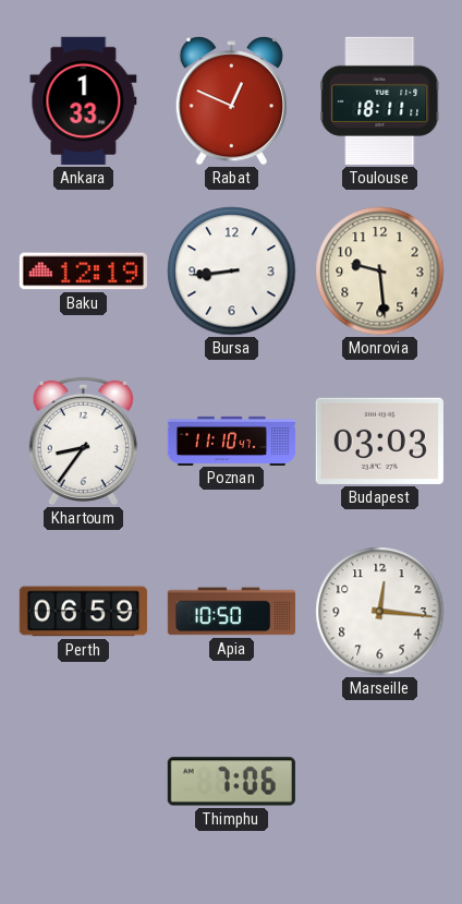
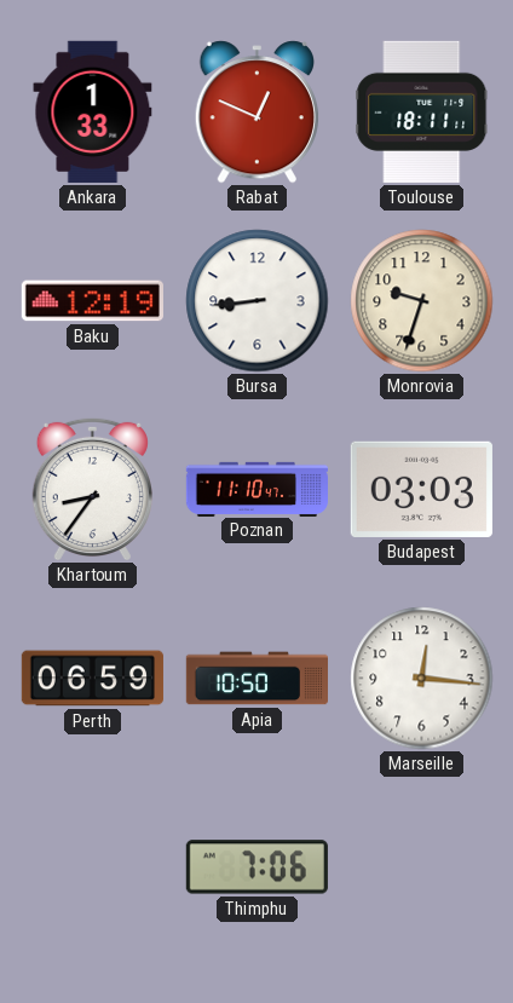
Monrovia: 9:29 -> 9:33
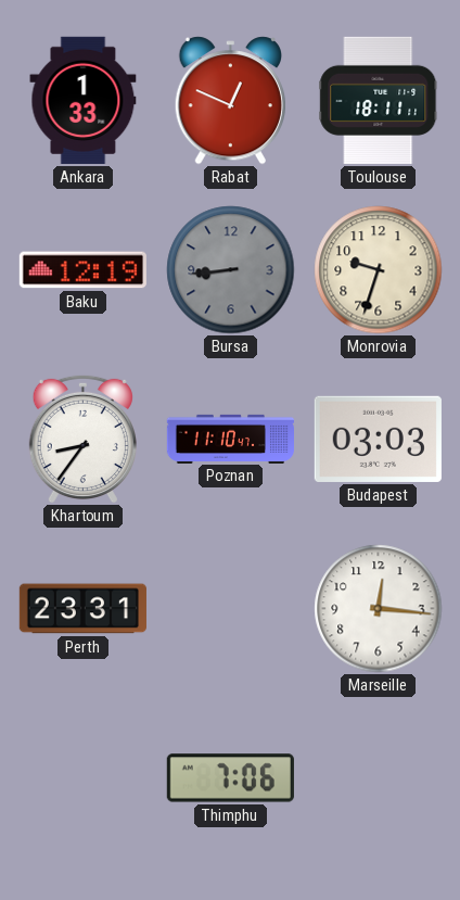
Bursa dial: white -> grey
Perth: 06:59 -> 23:31
Apia: 10:50 -> none
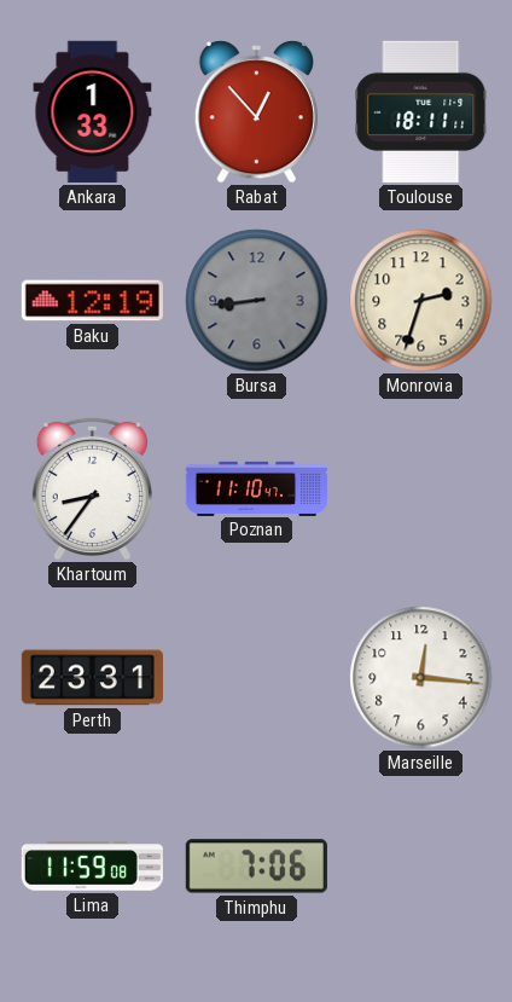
Rabat: 12:49 -> 12:53
Monrovia: 9:33 -> 2:33
Budapest: 03:03 -> none
Lima: none -> 11:59
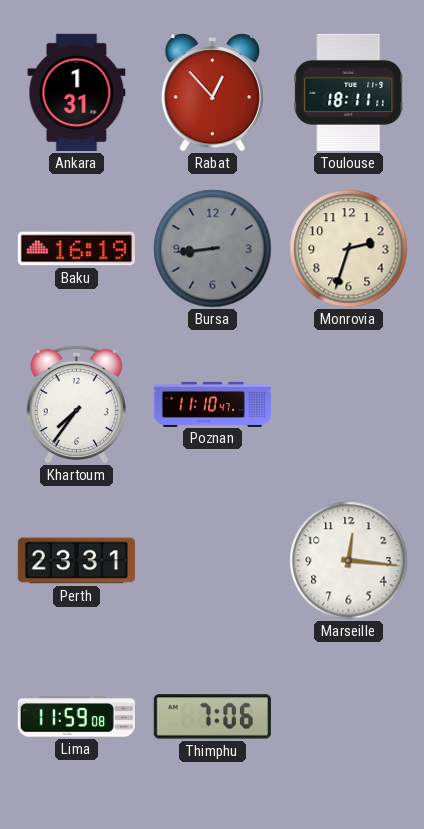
Ankara: 1:33 -> 1:31
Baku: 12:19 -> 16:19
Khartoum: 8:36 -> 7:36
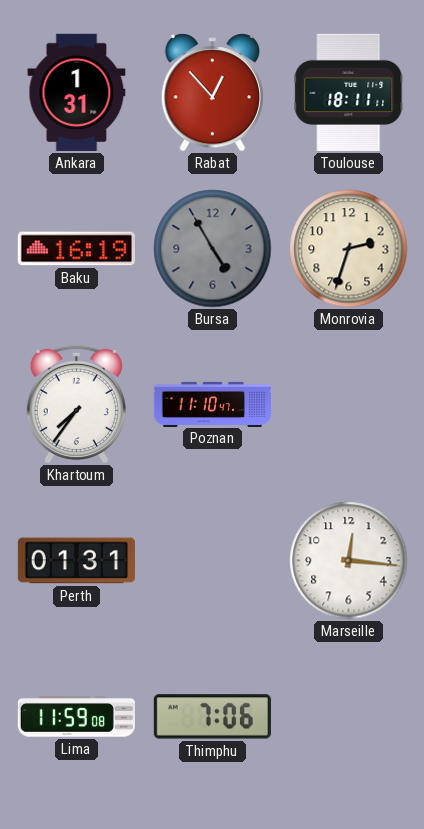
Bursa: 8:44 -> 4:55
Perth: 23:31 -> 01:31
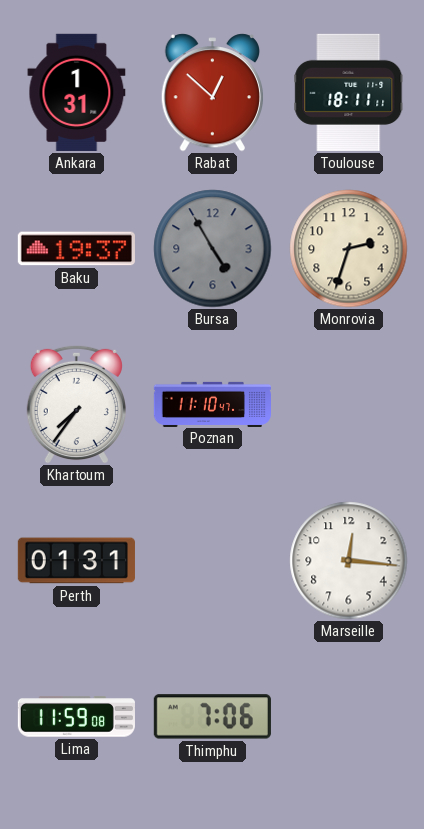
Rabat: 12:53 -> 12:52
Baku: 16:19 -> 19:37
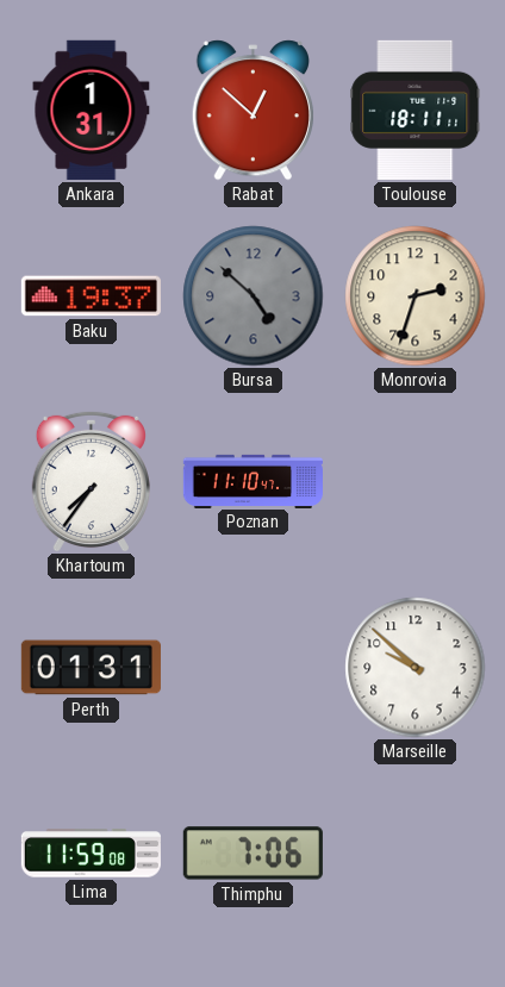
Bursa: 4:55 -> 4:52
Marseille: 12:16 -> 9:52
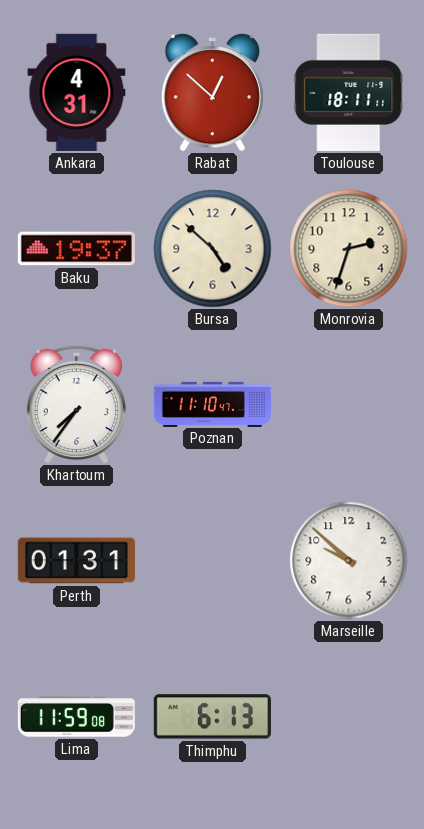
Ankara: 1:31 -> 4:31
Bursa dial: grey -> cream
Thimphu: 7:06 -> 6:13
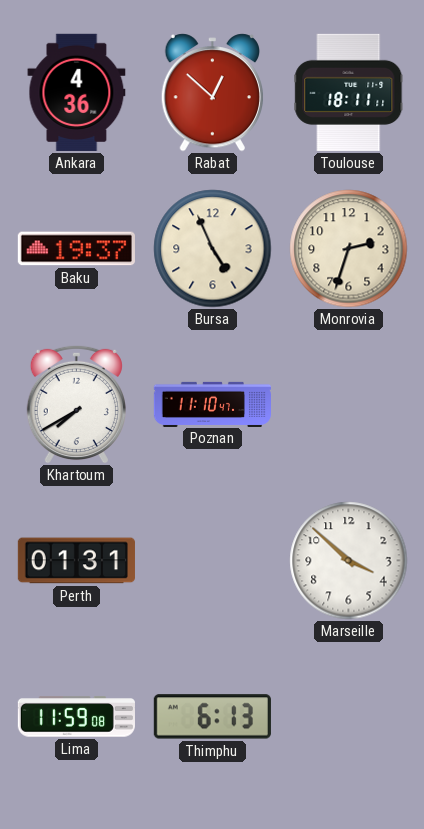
Ankara: 4:31 -> 4:36
Bursa: 4:52 -> 4:56
Khartoum: 7:36 -> 7:40
Marseille: 9:52 -> 3:52
